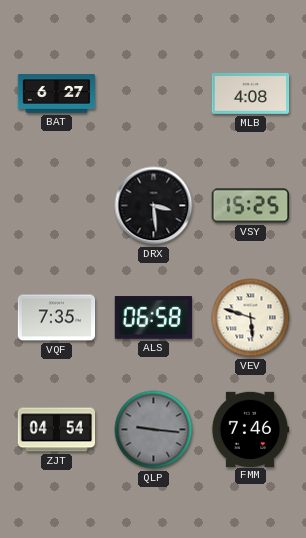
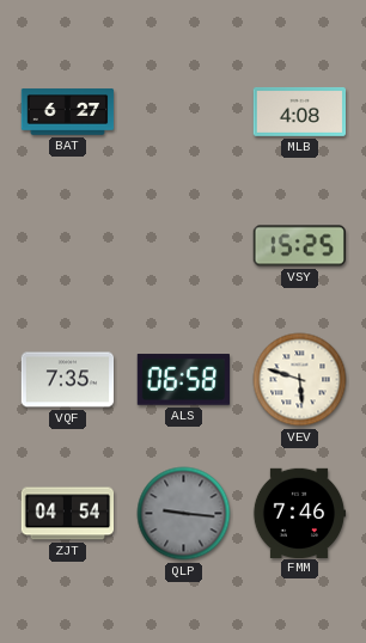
DRX: 3:29 -> none
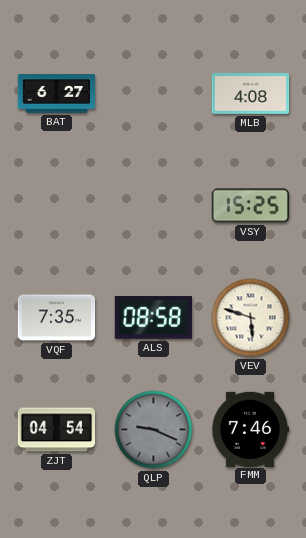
ALS: 06:58 -> 08:58
QLP: 9:16 -> 9:19
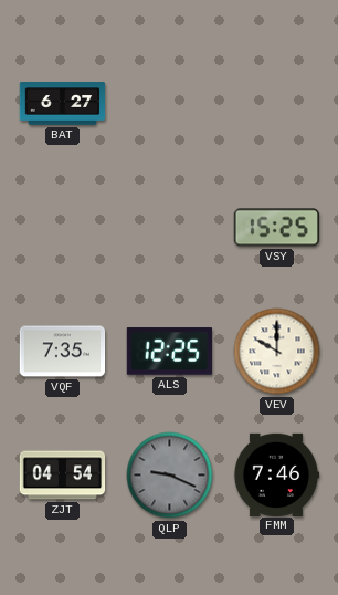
MLB: 4:08 -> none
ALS: 08:58 -> 12:25
VEV: 5:48 -> 10:00
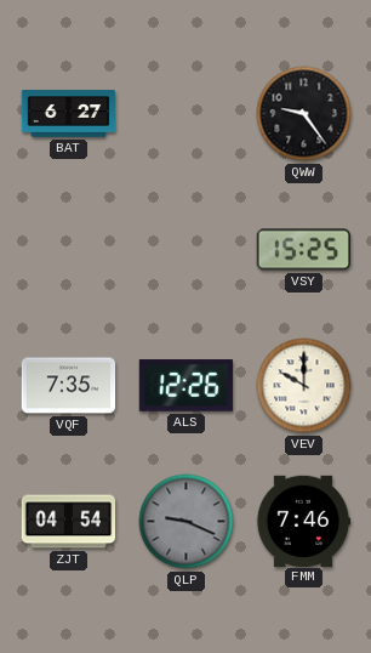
QWW: none -> 9:24
ALS: 12:25 -> 12:26
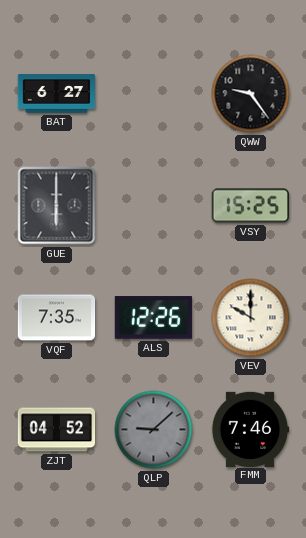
GUE: none -> 6:00
ZJT: 04:54 -> 04:52
QLP: 9:19 -> 9:08
